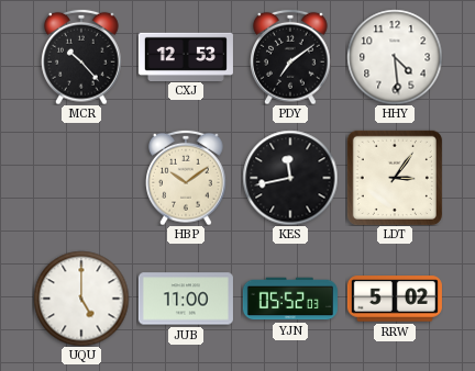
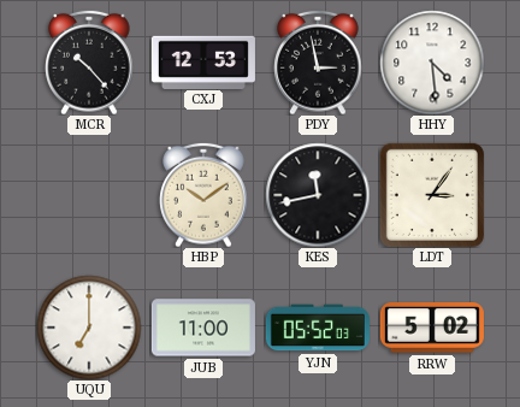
PDY: 7:09 -> 2:58
UQU: 5:00 -> 7:00
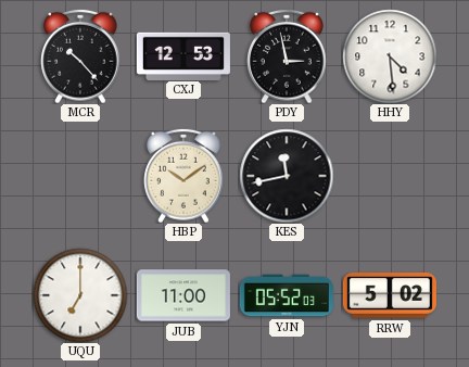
LDT: 3:06 -> none
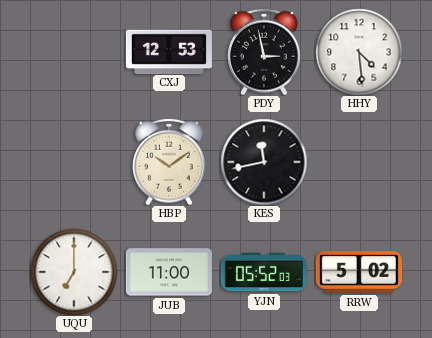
MCR: 10:23 -> none
